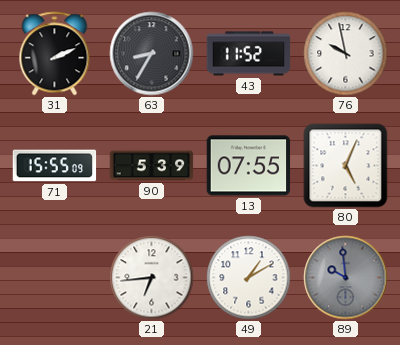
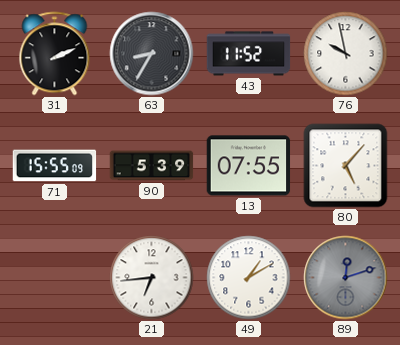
80: 5:04 -> 5:07
89: 9:59 -> 12:12
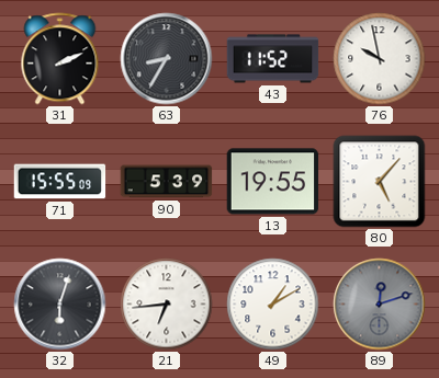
13: 07:55 -> 19:55
32: none -> 6:03
